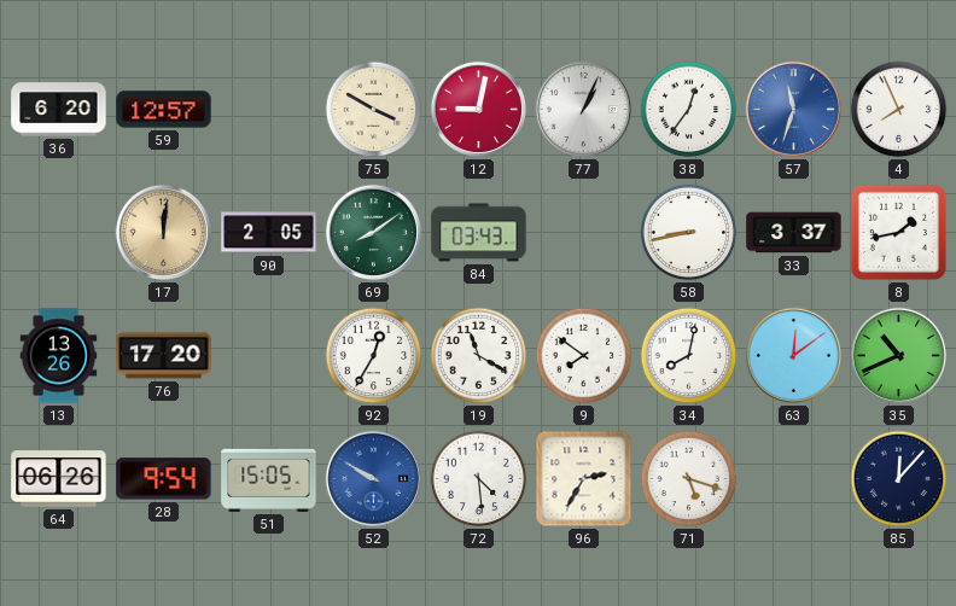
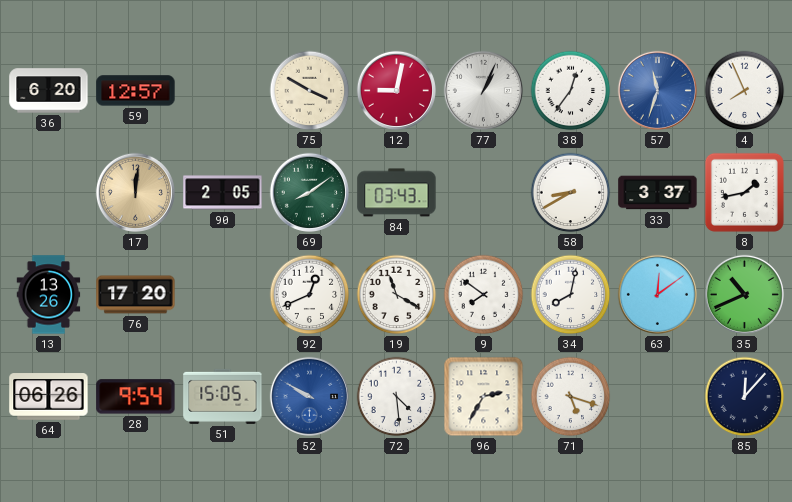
58: 8:43 -> 8:40
92: 12:35 -> 12:41
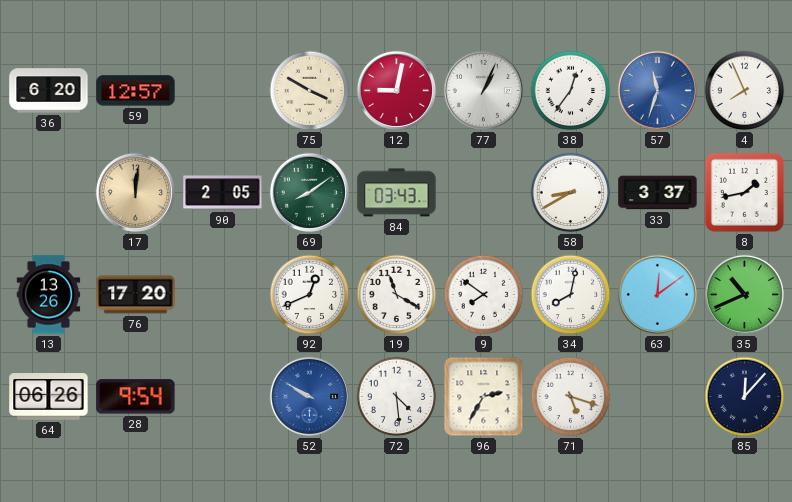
51: 15:05 -> none
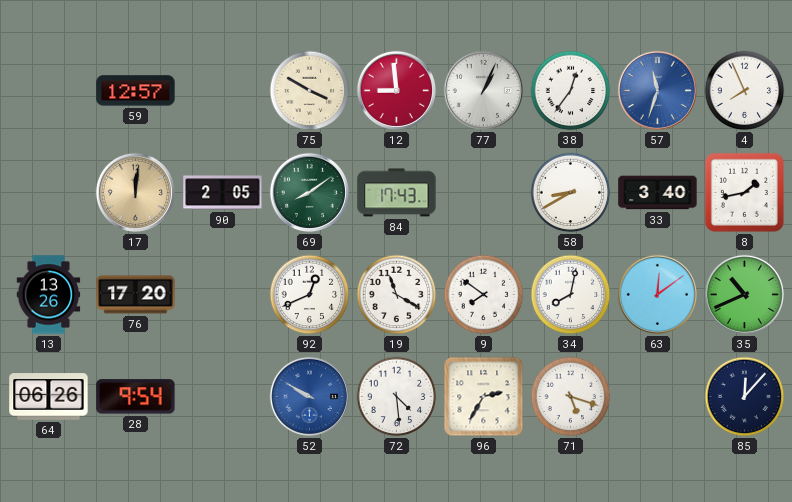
36: 6:20 -> none
12: 9:02 -> 8:59
84: 03:43 -> 17:43
33: 3:37 -> 3:40
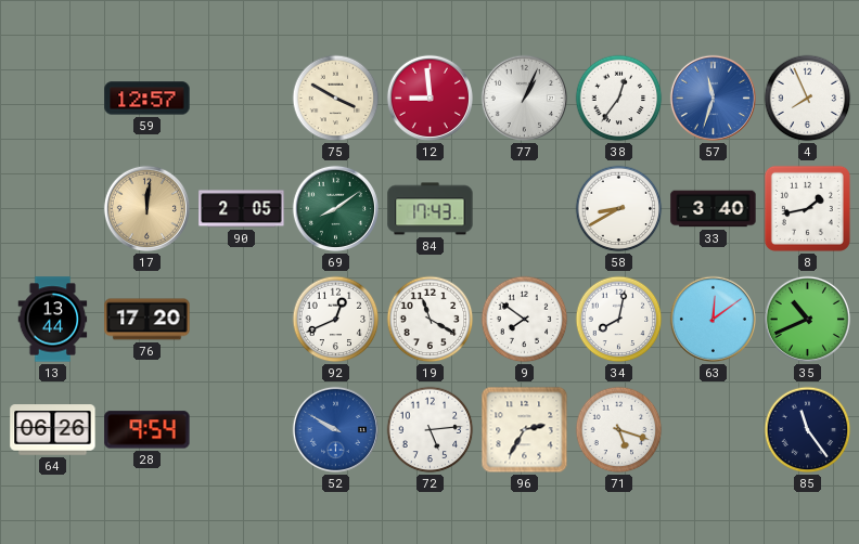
13: 13:26 -> 13:44
72: 4:29 -> 5:14
85: 12:07 -> 11:24
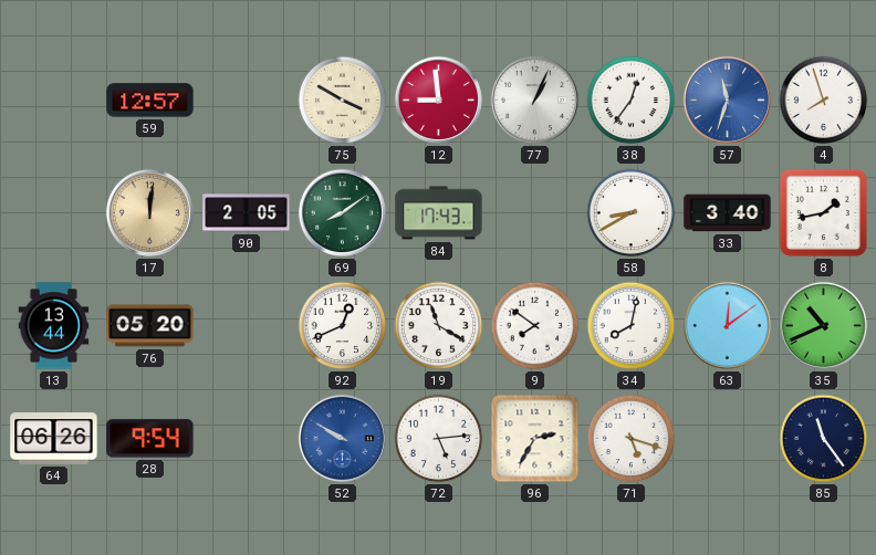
4: 7:56 -> 7:57
76: 17:20 -> 05:20
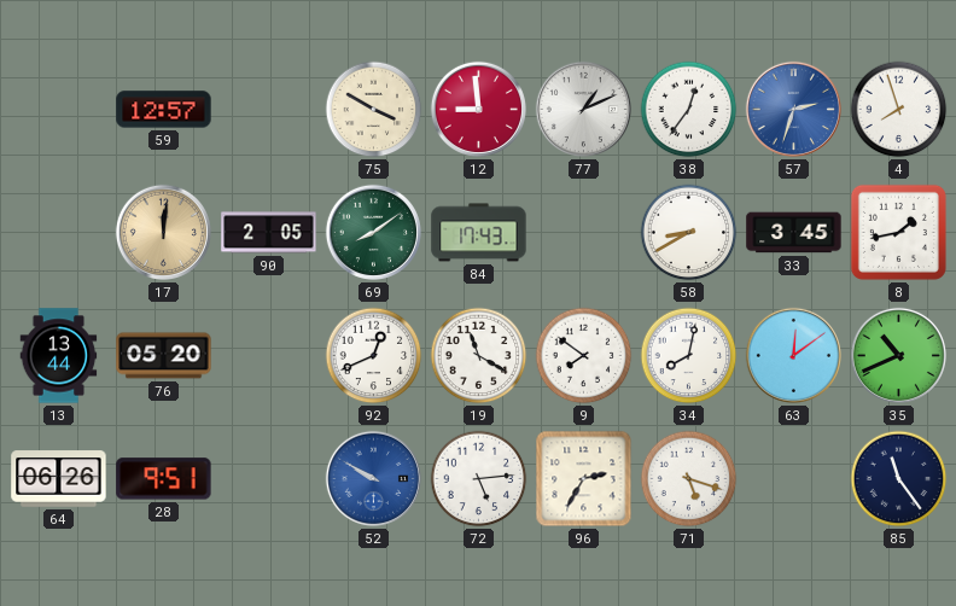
77: 1:04 -> 1:11
57: 11:33 -> 2:33
33: 3:40 -> 3:45
28: 9:54 -> 9:51
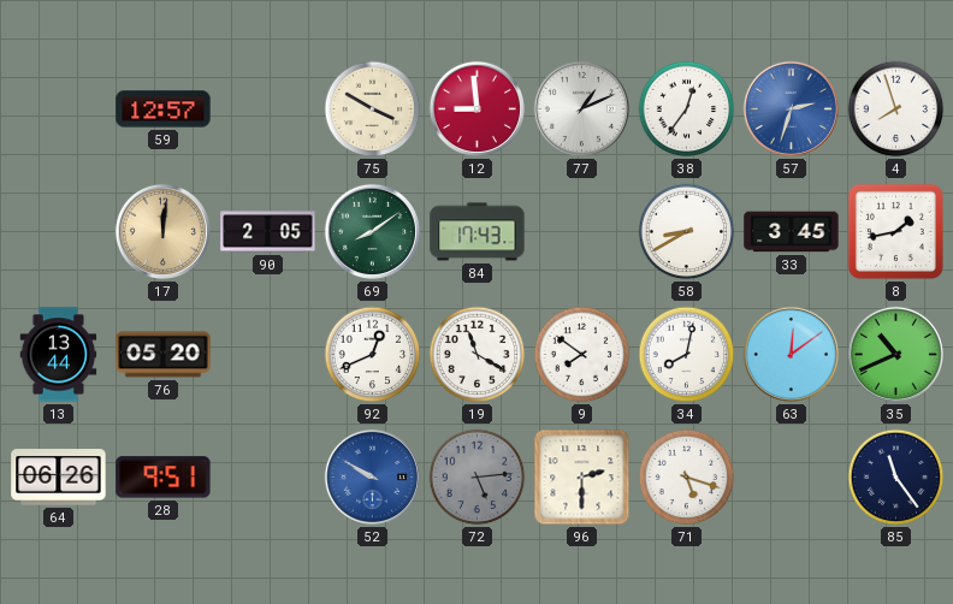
72 dial: white -> grey
96: 2:35 -> 2:30
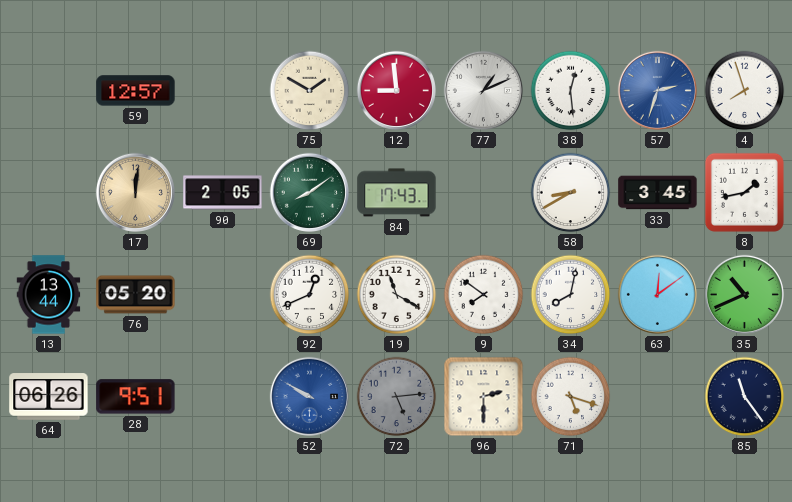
75: 3:50 -> 1:50
38: 12:36 -> 12:29
